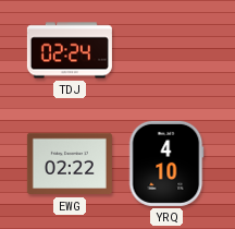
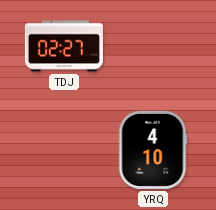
TDJ: 02:24 -> 02:27
EWG: 02:22 -> none
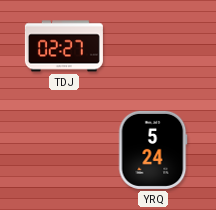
YRQ: 4:10 -> 5:24
